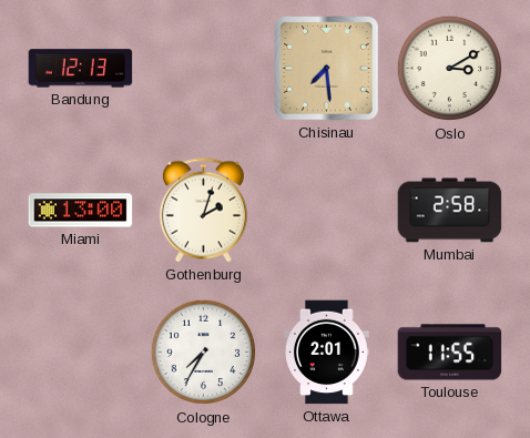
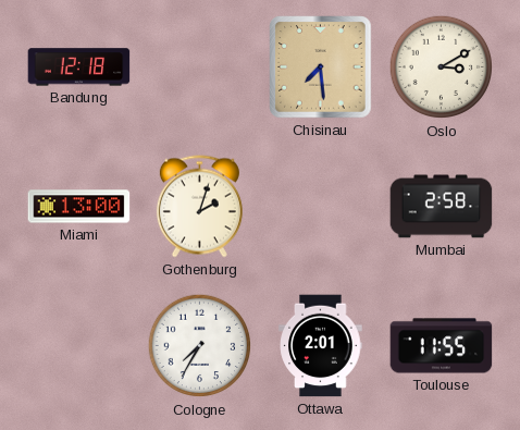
Bandung: 12:13 -> 12:18
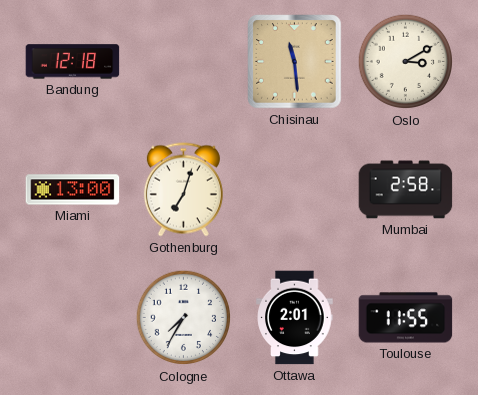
Chisinau: 7:29 -> 11:29
Gothenburg: 2:03 -> 7:03
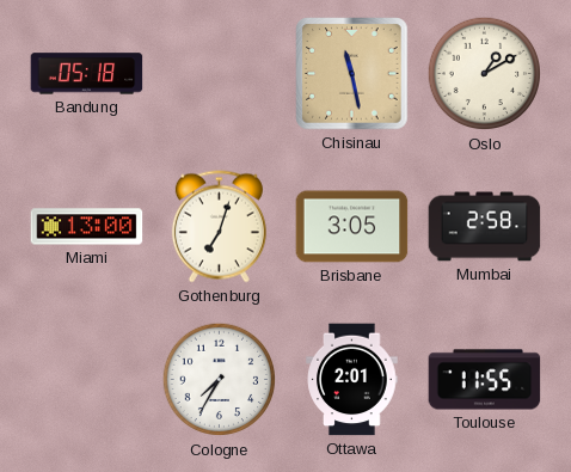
Bandung: 12:18 -> 05:18
Chisinau: 11:29 -> 11:28
Oslo: 3:10 -> 1:10
Brisbane: none -> 3:05
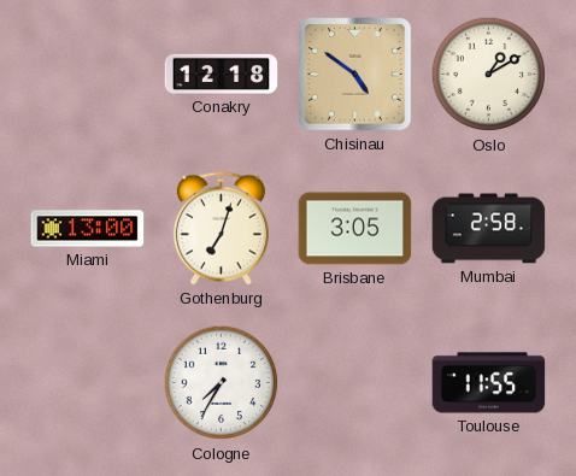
Bandung: 05:18 -> none
Conakry: none -> 12:18
Chisinau: 11:28 -> 4:51
Ottawa: 2:01 -> none
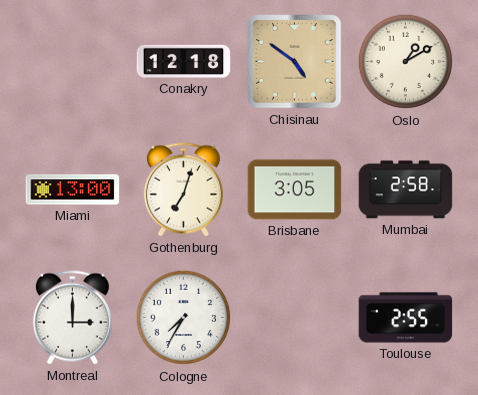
Montreal: none -> 3:00
Toulouse: 11:55 -> 2:55
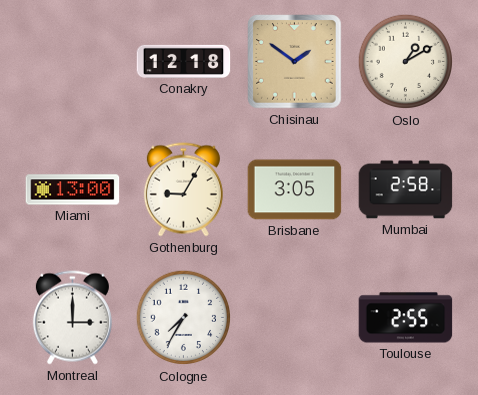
Chisinau: 4:51 -> 1:51
Gothenburg: 7:03 -> 9:05
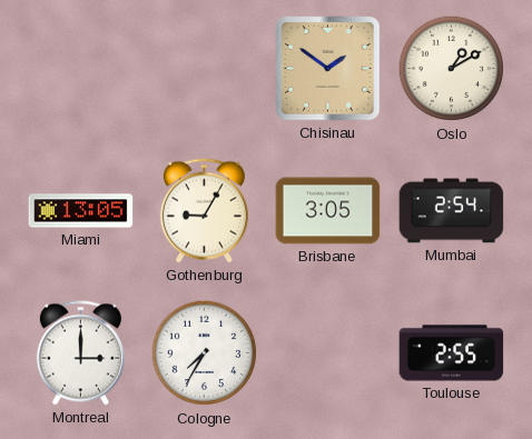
Conakry: 12:18 -> none
Miami: 13:00 -> 13:05
Mumbai: 2:58 -> 2:54
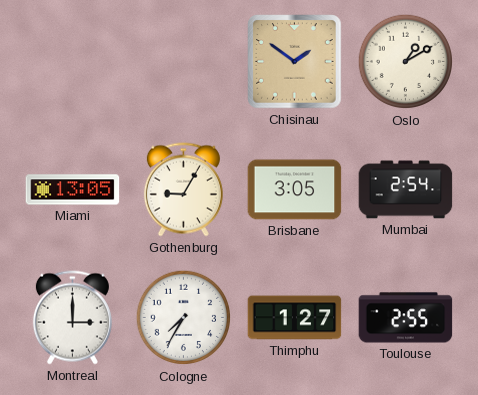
Thimphu: none -> 1:27
